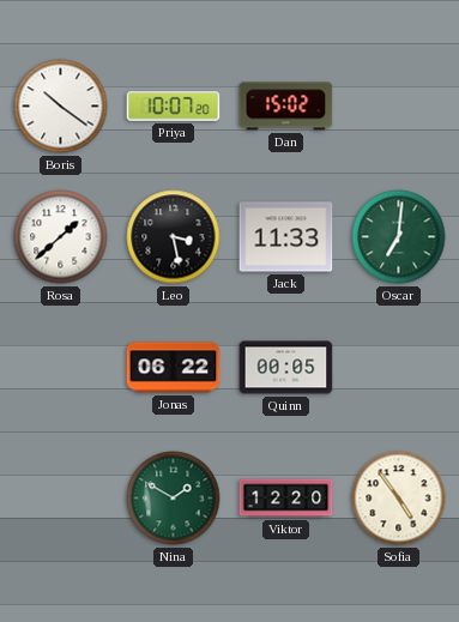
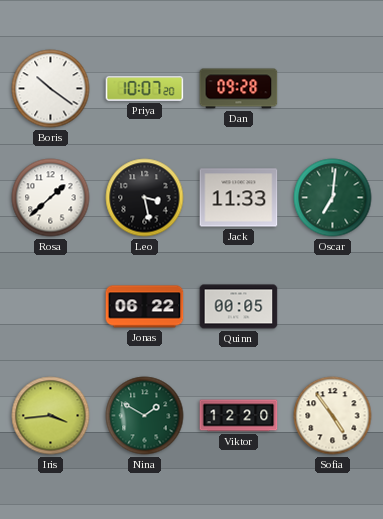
Dan: 15:02 -> 09:28
Iris: none -> 3:44
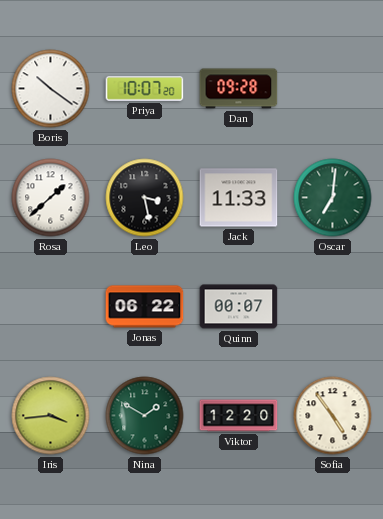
Quinn: 00:05 -> 00:07
